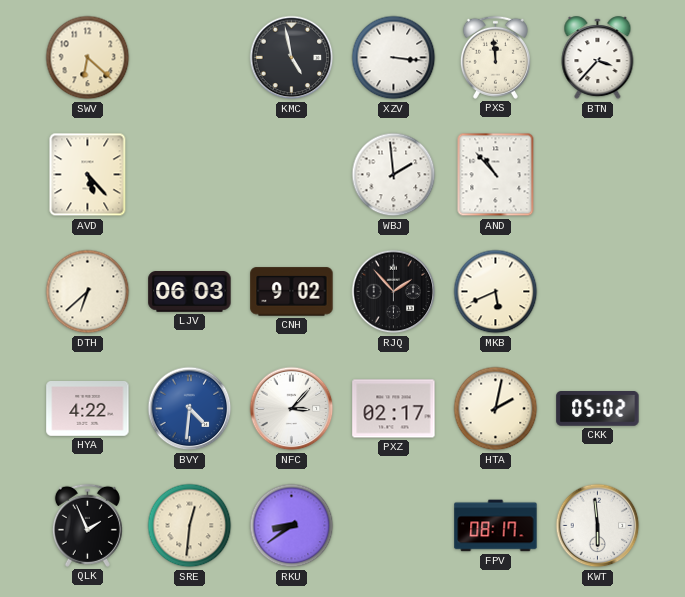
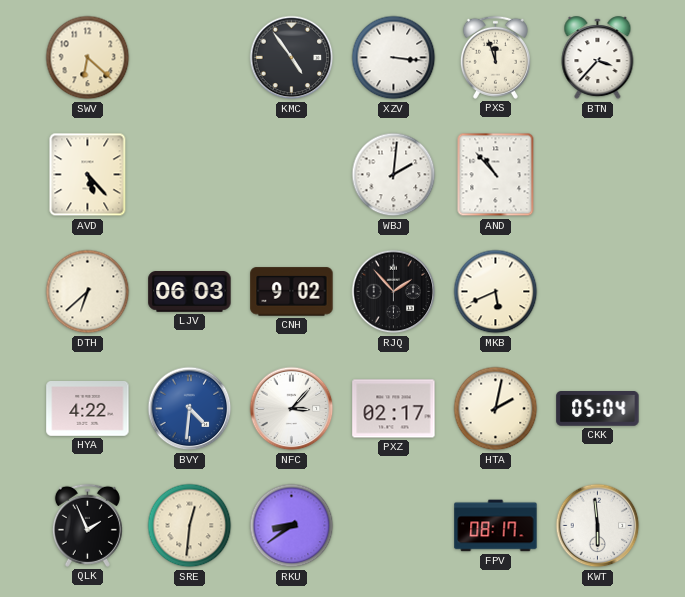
KMC: 4:58 -> 4:54
PXS: 11:59 -> 11:57
WBJ: 1:59 -> 2:01
CKK: 05:02 -> 05:04
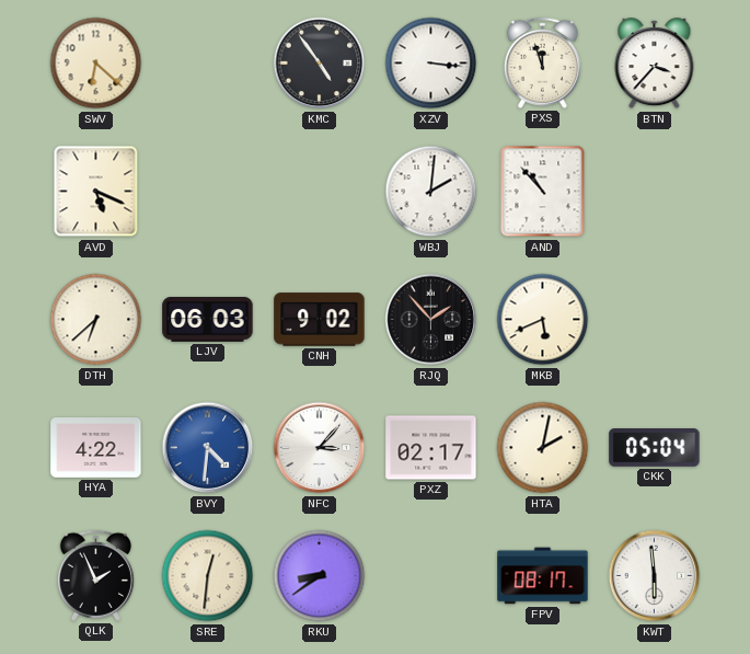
AVD: 5:23 -> 5:19
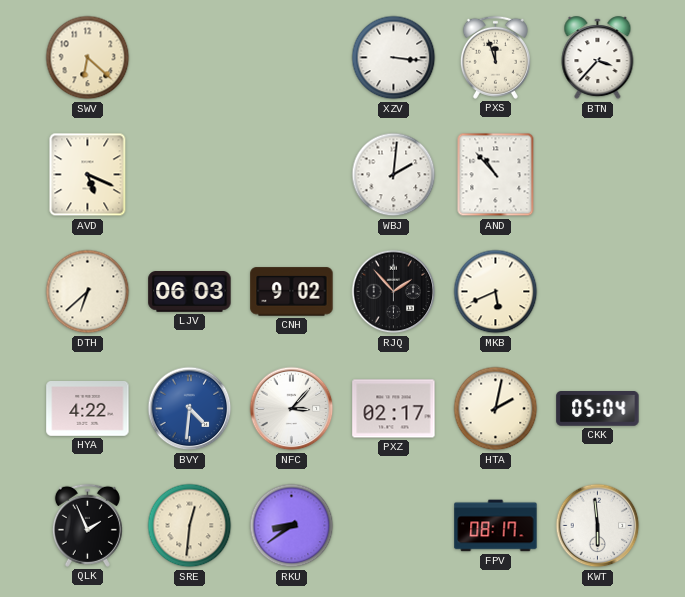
KMC: 4:54 -> none
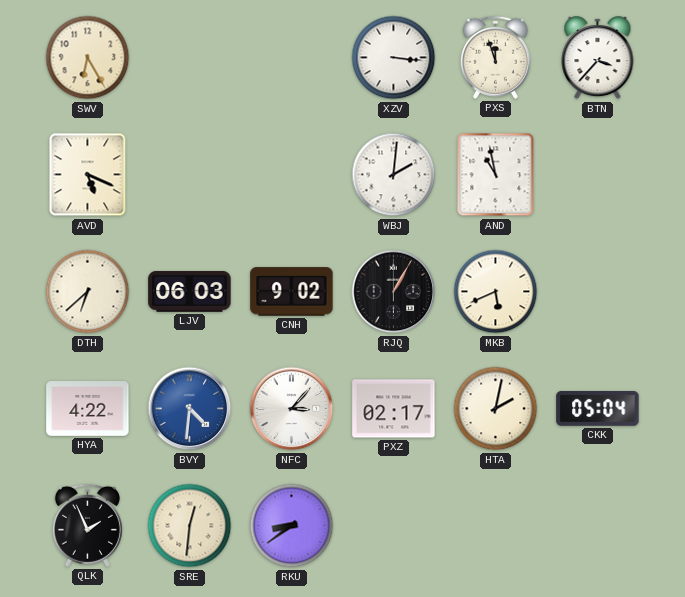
SWV: 6:22 -> 6:25
AND: 10:53 -> 10:58
RJQ: 1:53 -> 1:05
FPV: 08:17 -> none
KWT: 5:59 -> none
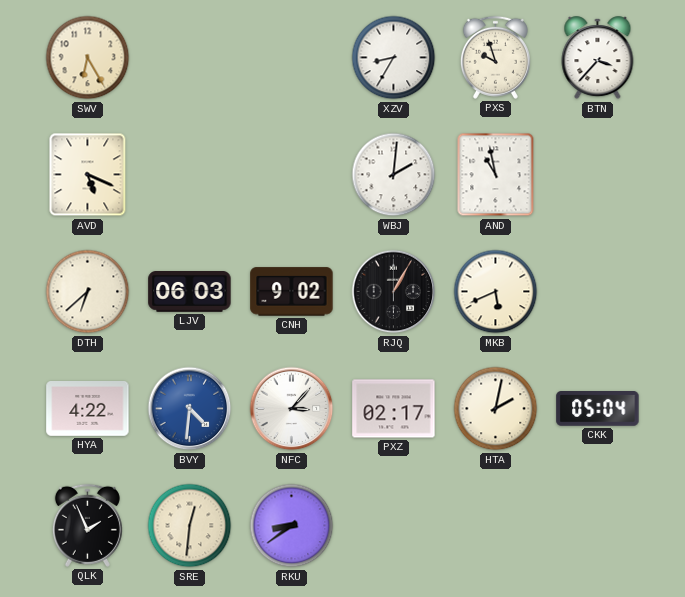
XZV: 3:16 -> 8:35
PXS: 11:57 -> 9:57
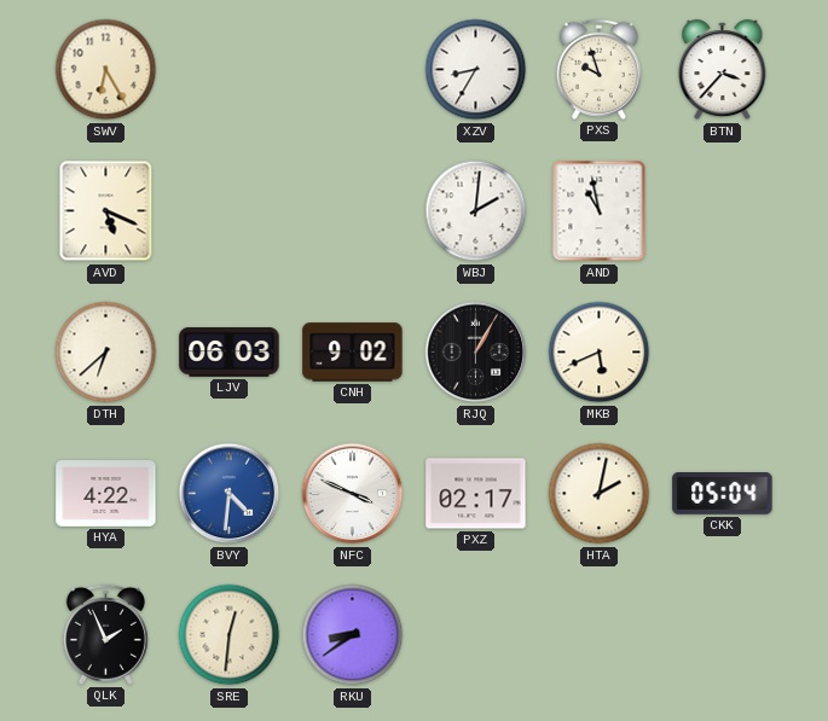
NFC: 3:07 -> 3:49
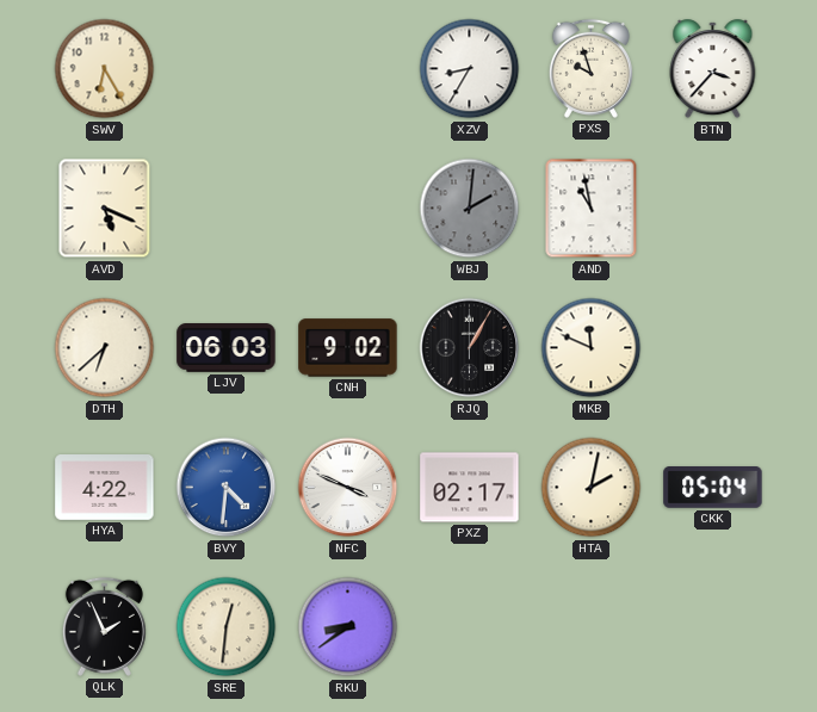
WBJ dial: white -> grey
MKB: 5:41 -> 11:49
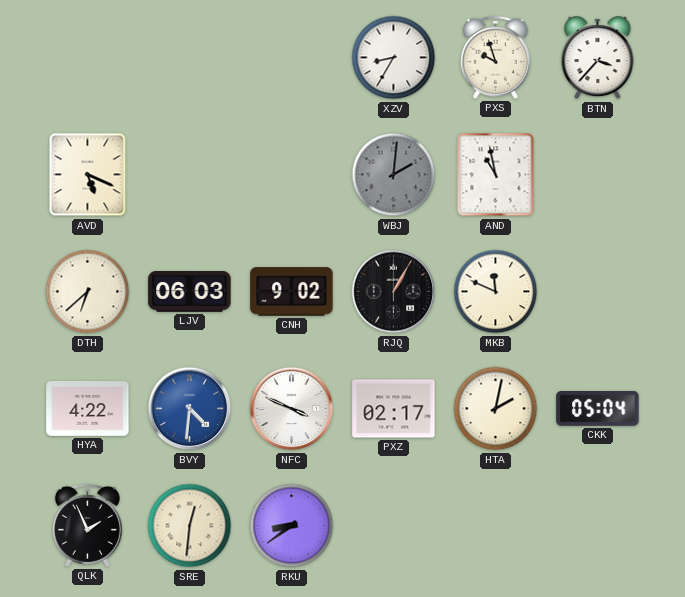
SWV: 6:25 -> none
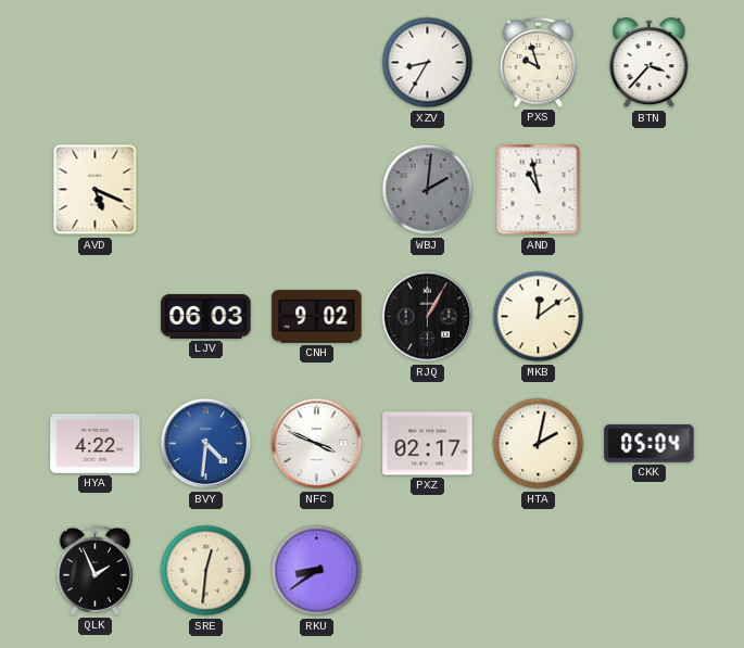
DTH: 6:38 -> none
MKB: 11:49 -> 12:09
